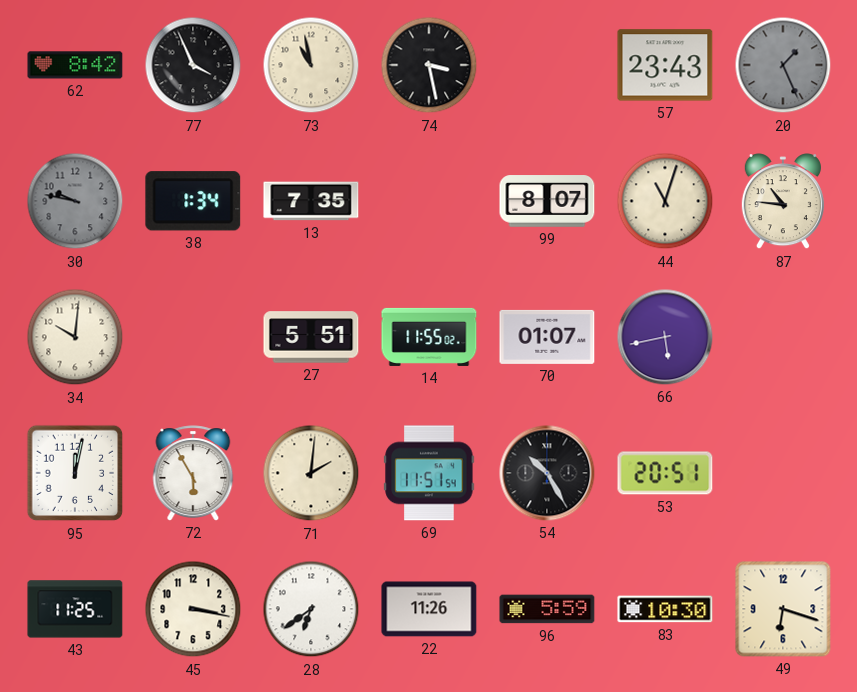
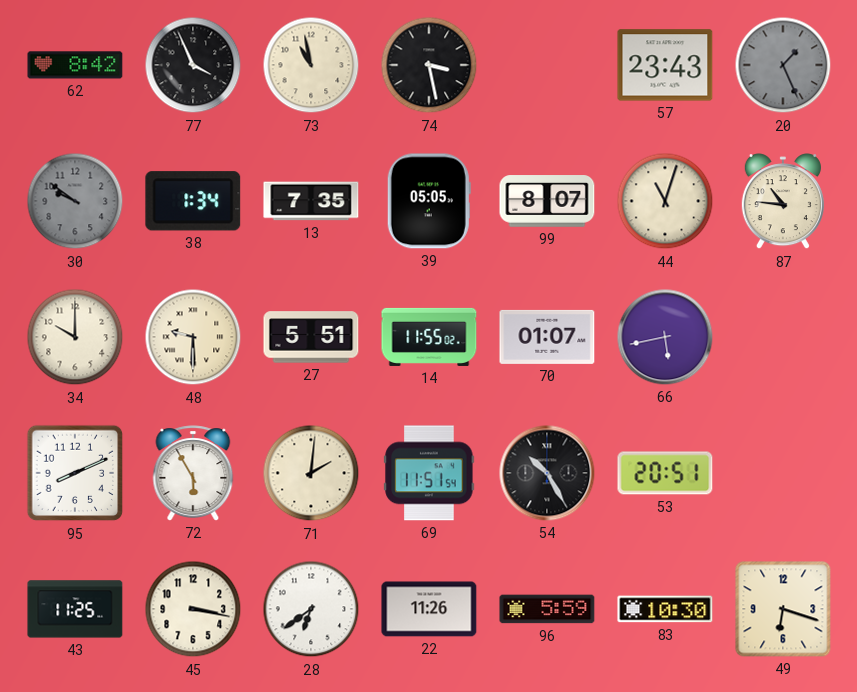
30: 9:47 -> 9:51
39: none -> 05:05
34: 10:01 -> 10:00
48: none -> 9:30
95: 12:02 -> 8:11
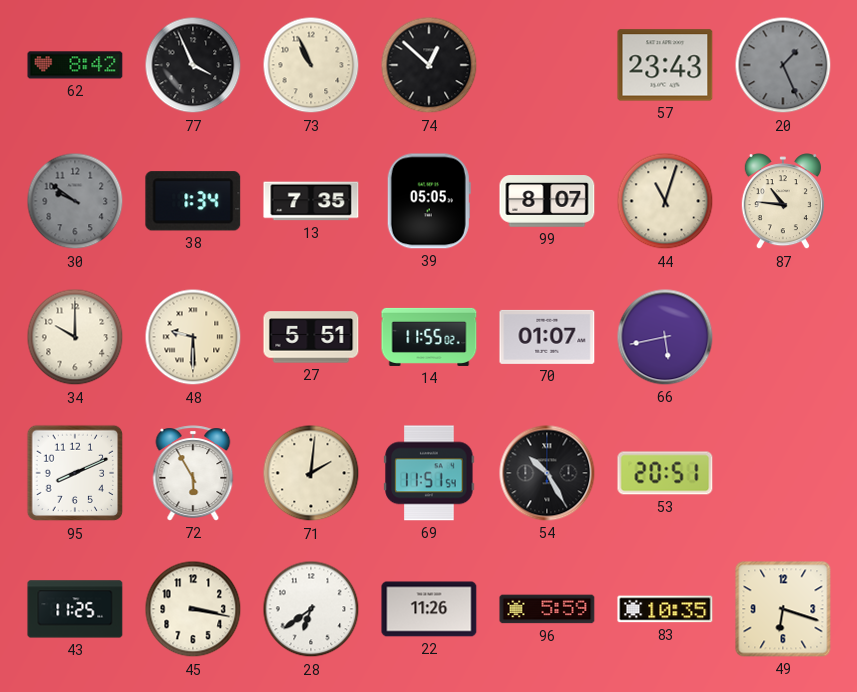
73: 10:58 -> 10:56
74: 3:28 -> 12:52
83: 10:30 -> 10:35
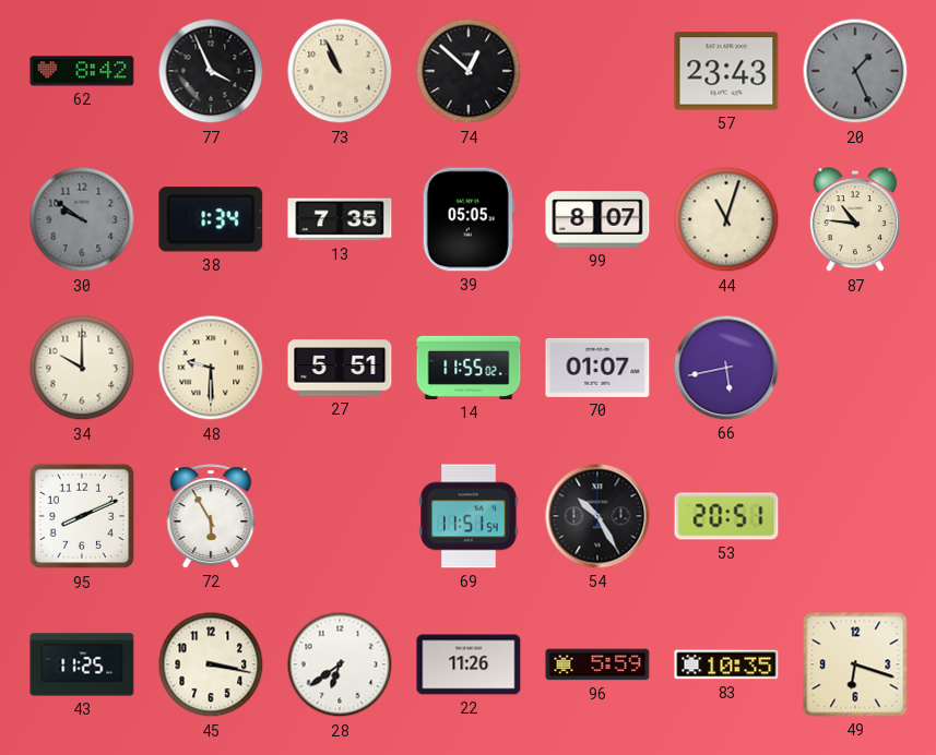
71: 2:01 -> none
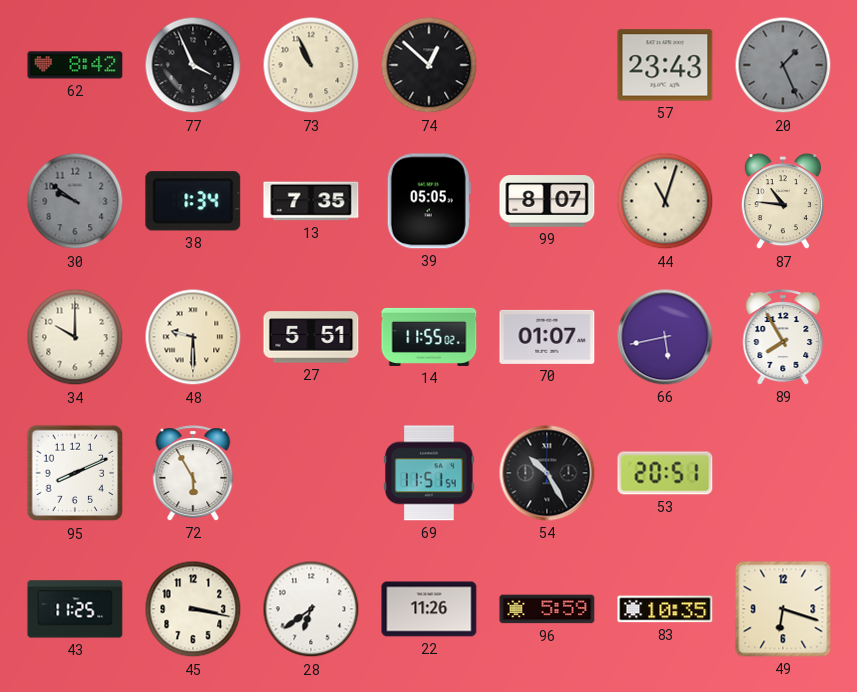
89: none -> 7:55
